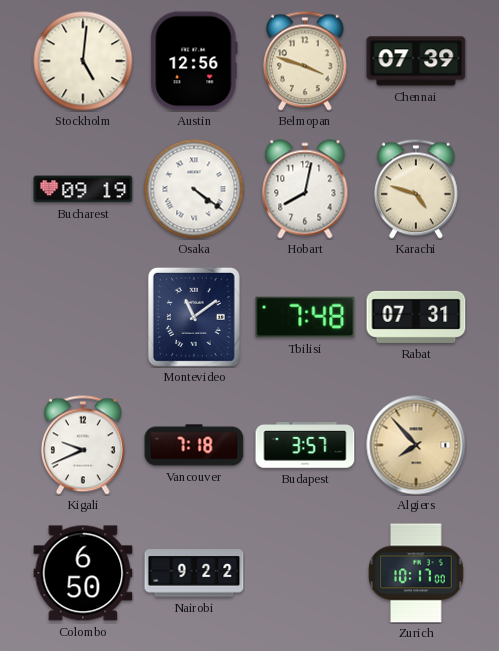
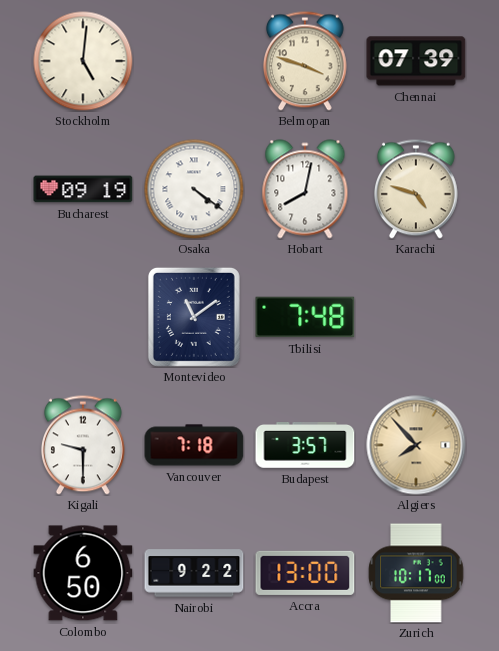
Austin: 12:56 -> none
Rabat: 07:31 -> none
Kigali: 9:41 -> 9:30
Accra: none -> 13:00
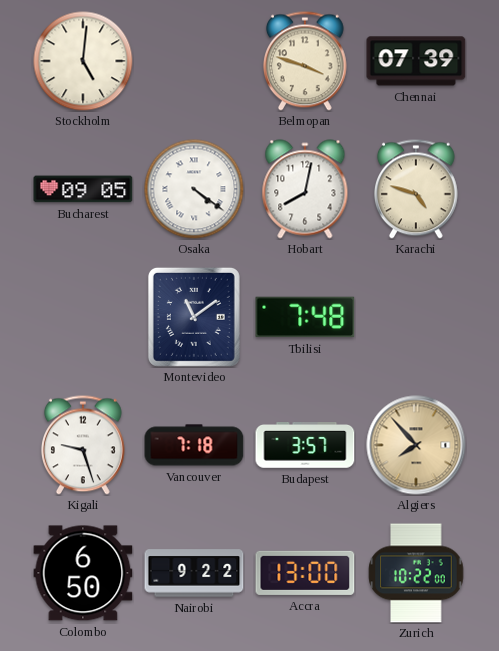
Bucharest: 09:19 -> 09:05
Kigali: 9:30 -> 9:27
Zurich: 10:17 -> 10:22
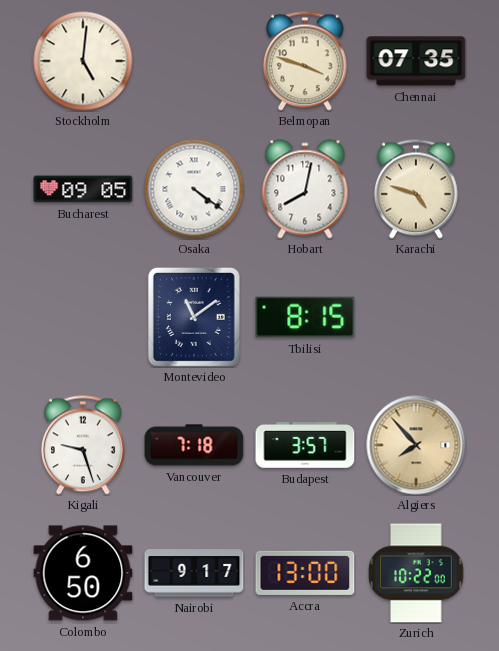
Chennai: 07:39 -> 07:35
Tbilisi: 7:48 -> 8:15
Nairobi: 9:22 -> 9:17
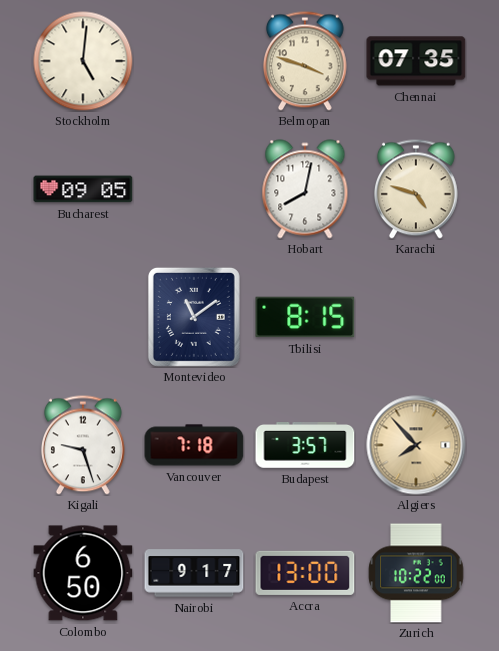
Osaka: 4:21 -> none
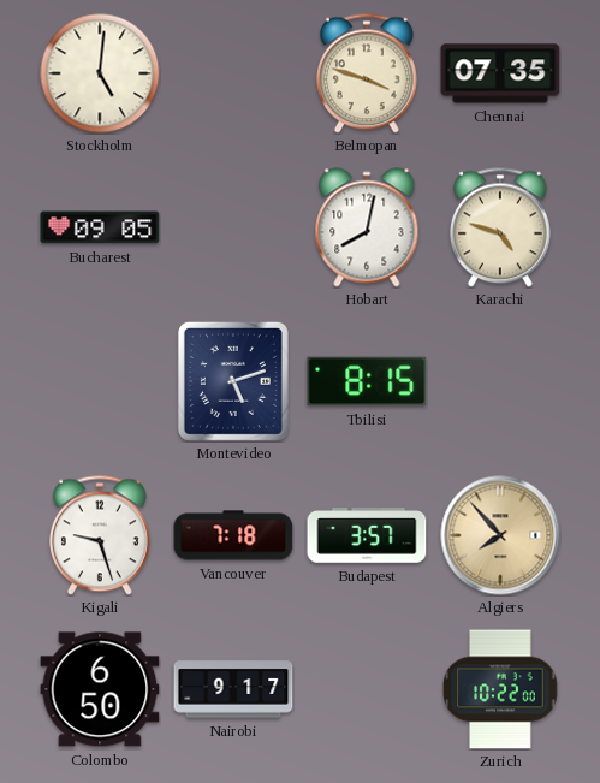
Montevideo: 11:09 -> 5:12
Accra: 13:00 -> none
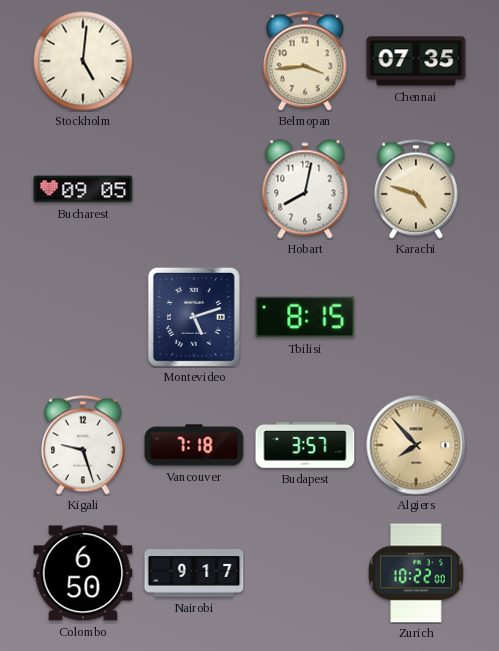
Belmopan: 3:48 -> 3:44
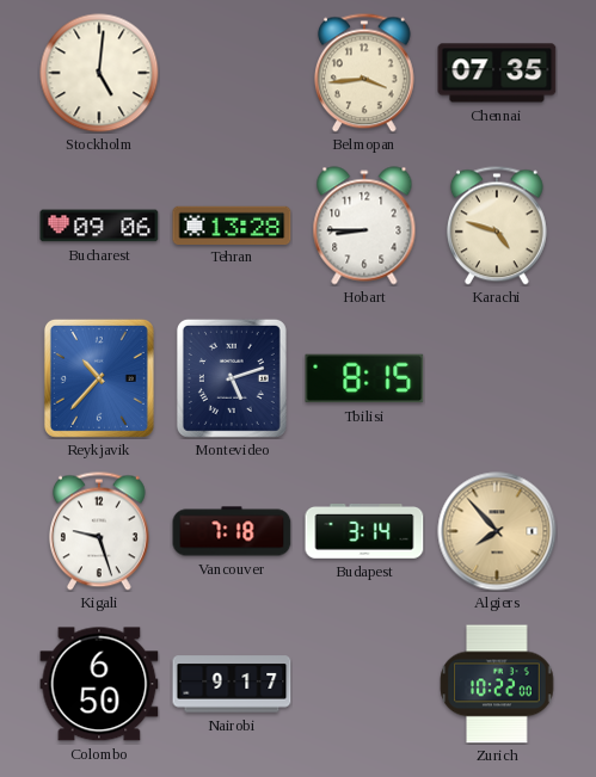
Bucharest: 09:05 -> 09:06
Tehran: none -> 13:28
Hobart: 8:02 -> 8:45
Reykjavik: none -> 10:37
Budapest: 3:57 -> 3:14
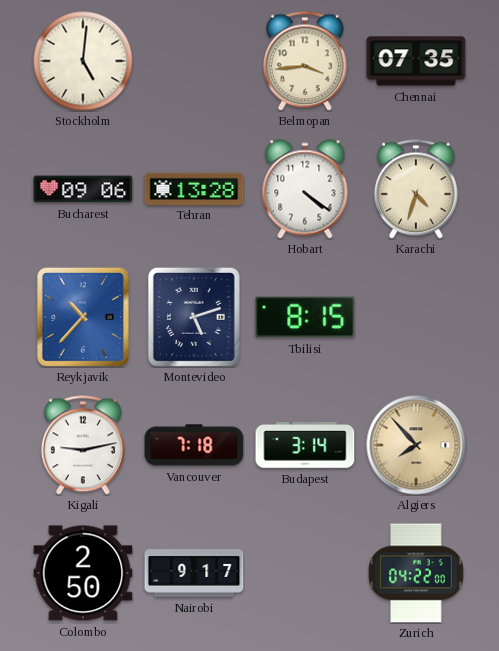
Hobart: 8:45 -> 4:21
Karachi: 4:48 -> 4:33
Kigali: 9:27 -> 9:13
Colombo: 6:50 -> 2:50
Zurich: 10:22 -> 04:22
